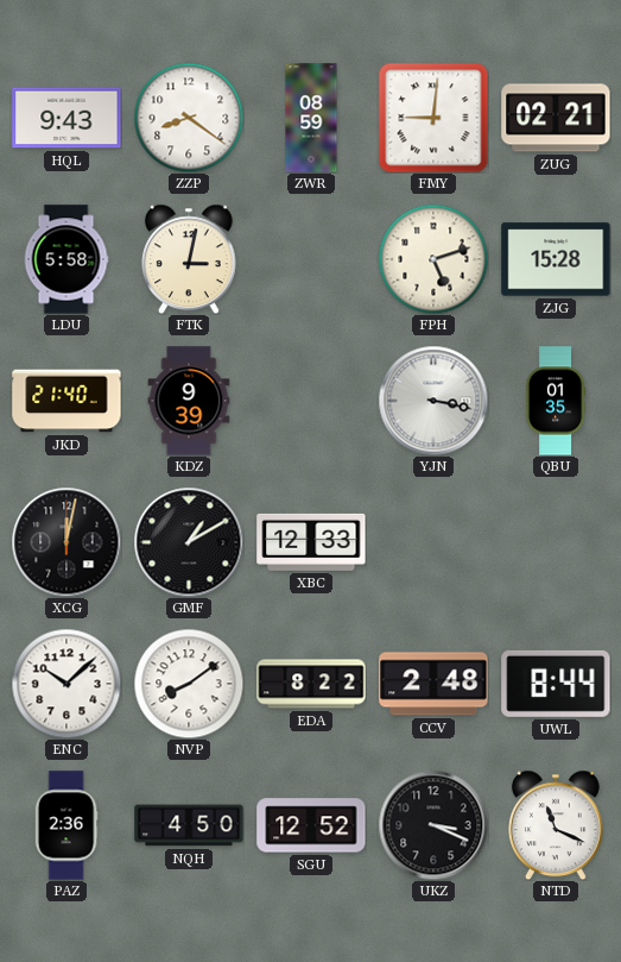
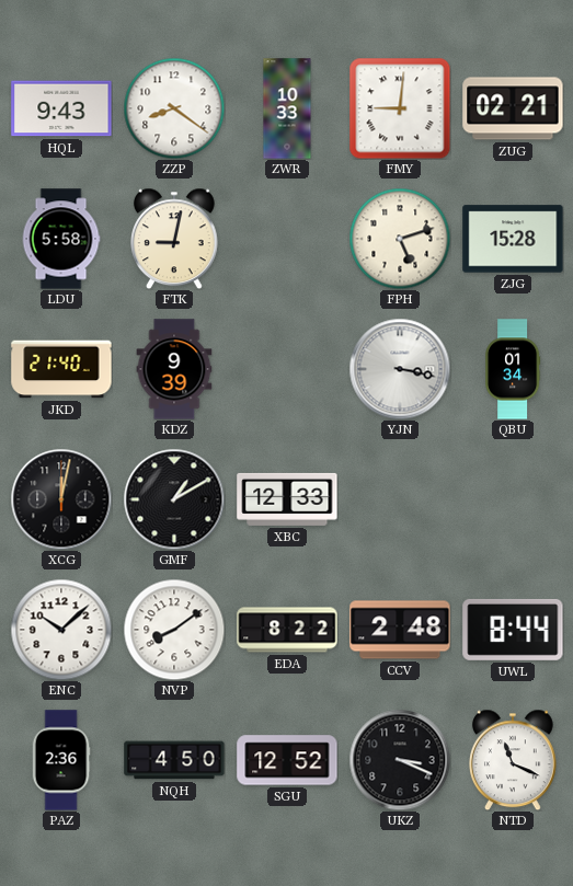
ZWR: 08:59 -> 10:33
FTK: 3:02 -> 9:02
QBU: 01:35 -> 01:34
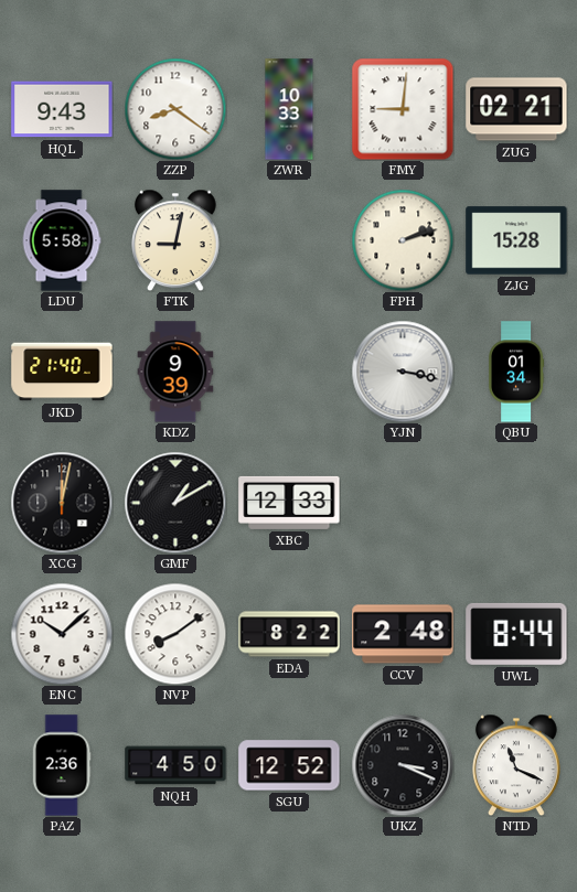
FPH: 5:12 -> 2:12
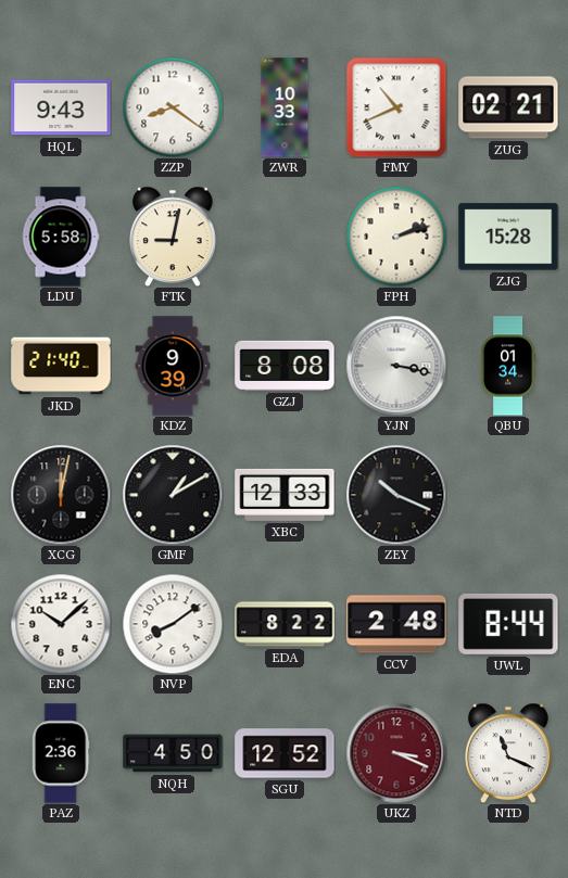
FMY: 9:01 -> 10:41
GZJ: none -> 8:08
ZEY: none -> 10:19
UKZ dial: black -> burgundy
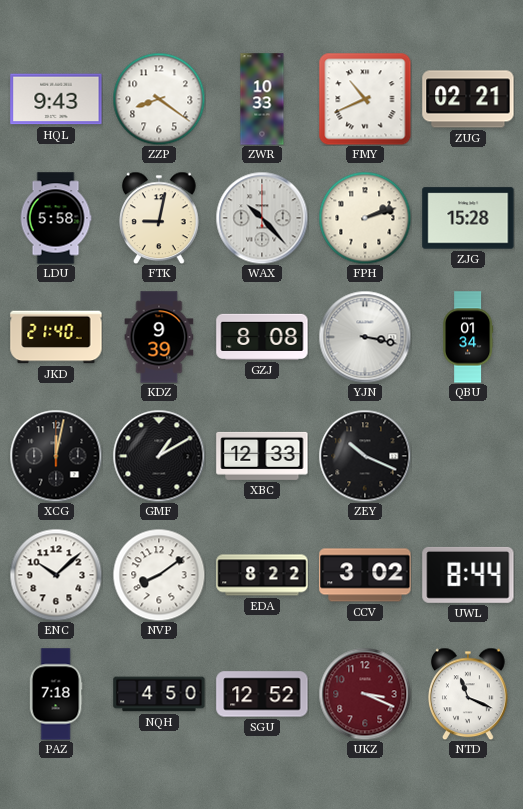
WAX: none -> 10:23
CCV: 2:48 -> 3:02
PAZ: 2:36 -> 7:18
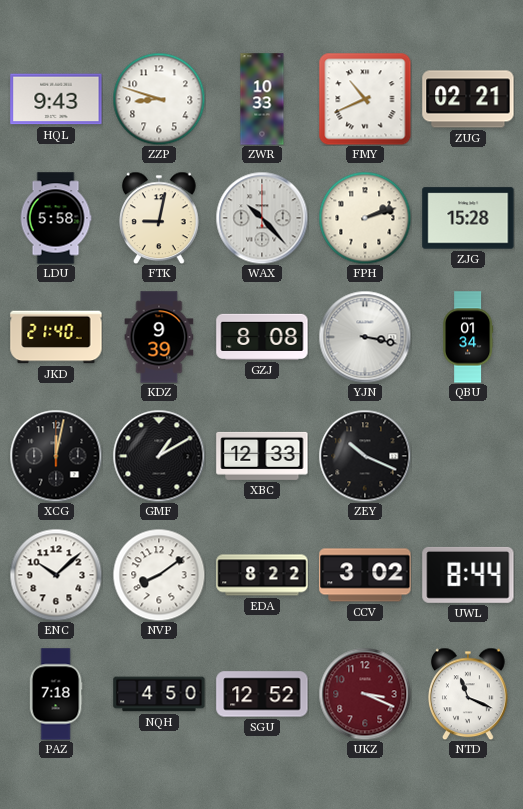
ZZP: 8:21 -> 8:48
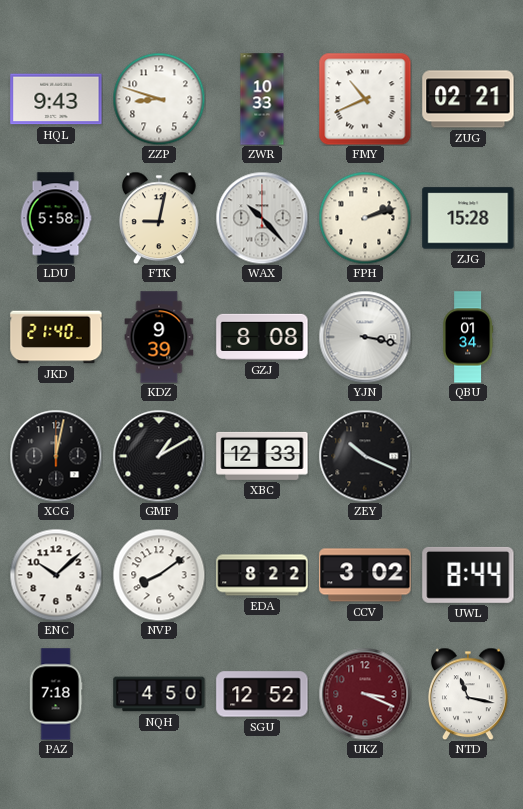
NTD: 11:19 -> 11:17
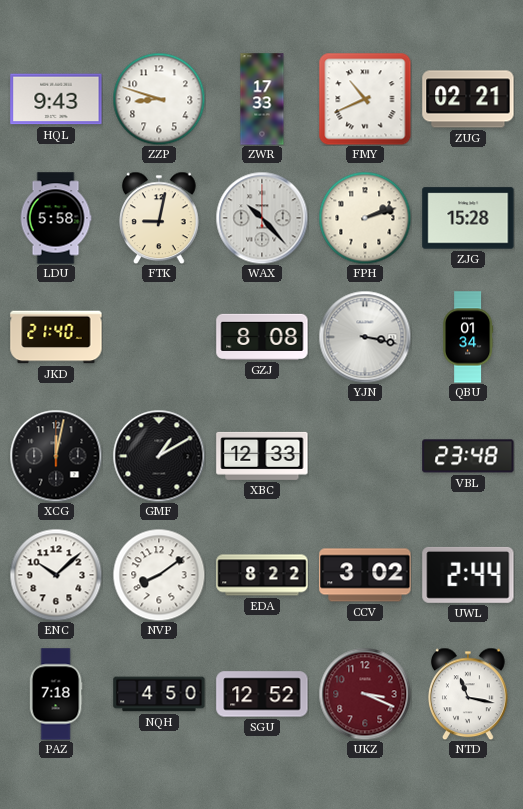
ZWR: 10:33 -> 17:33
KDZ: 9:39 -> none
ZEY: 10:19 -> none
VBL: none -> 23:48
UWL: 8:44 -> 2:44
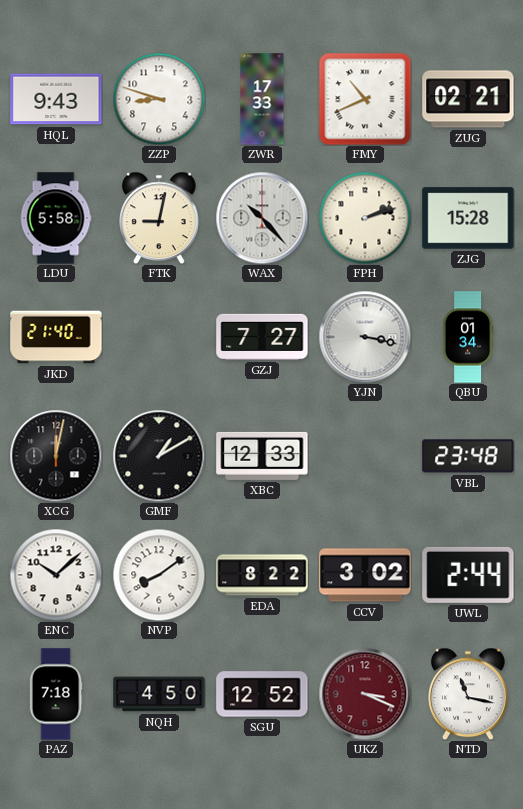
GZJ: 8:08 -> 7:27
